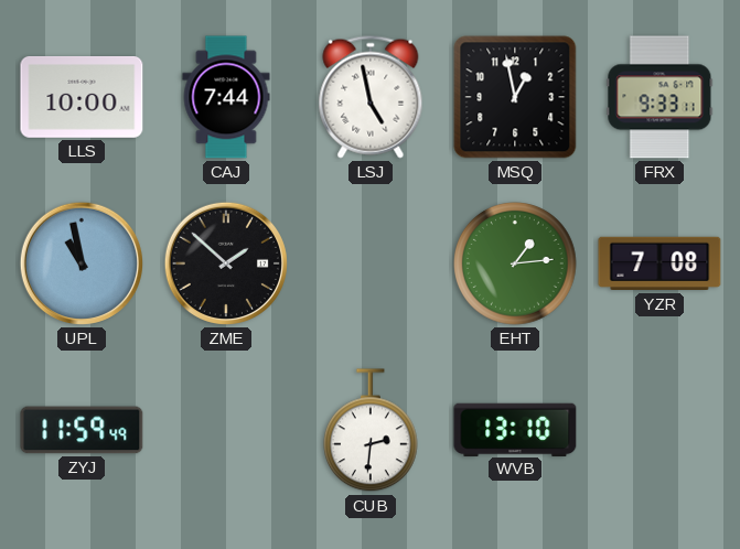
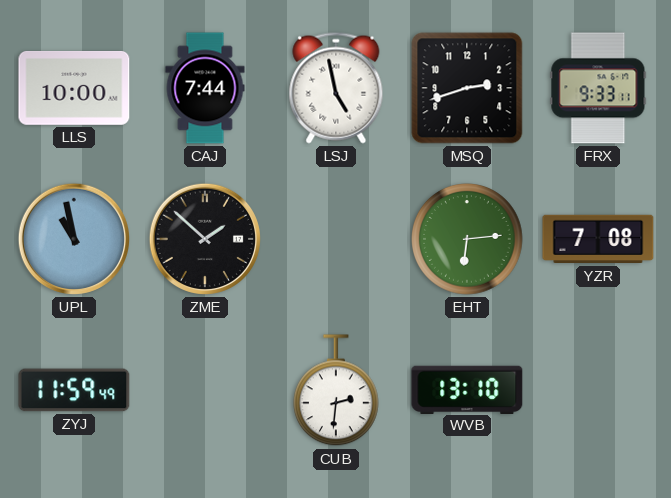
MSQ: 12:58 -> 2:42
EHT: 1:14 -> 6:14
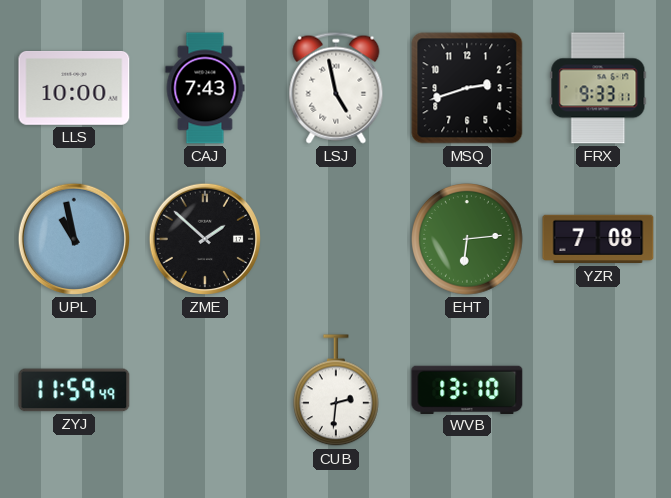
CAJ: 7:44 -> 7:43
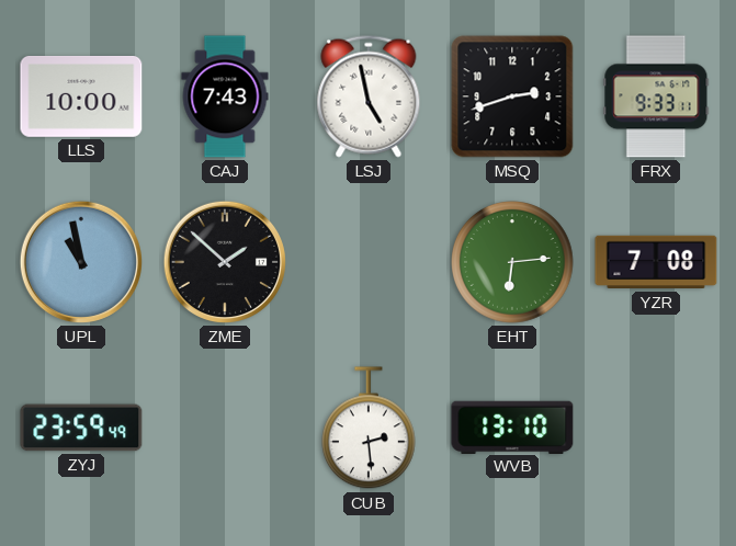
ZYJ: 11:59 -> 23:59
CUB: 2:31 -> 2:29
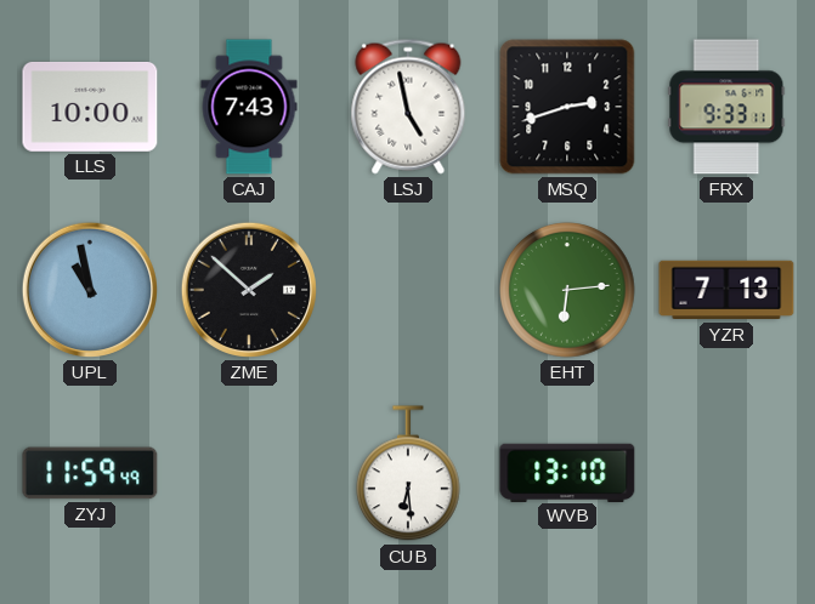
YZR: 7:08 -> 7:13
ZYJ: 23:59 -> 11:59
CUB: 2:29 -> 6:29
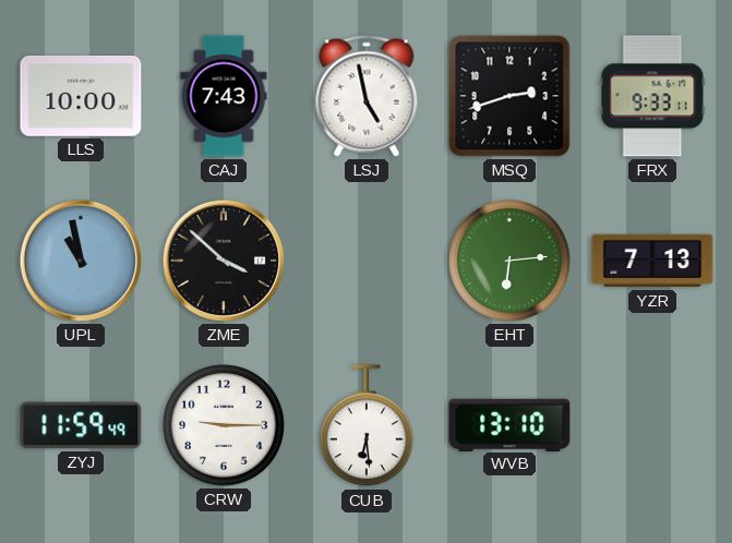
ZME: 1:52 -> 3:52
CRW: none -> 9:15
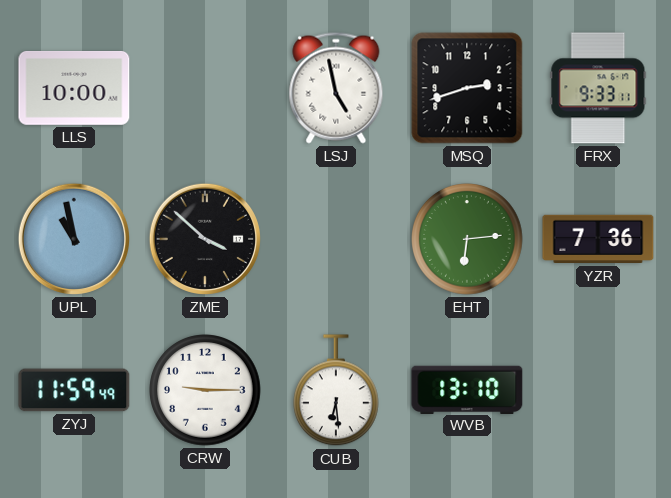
CAJ: 7:43 -> none
YZR: 7:13 -> 7:36
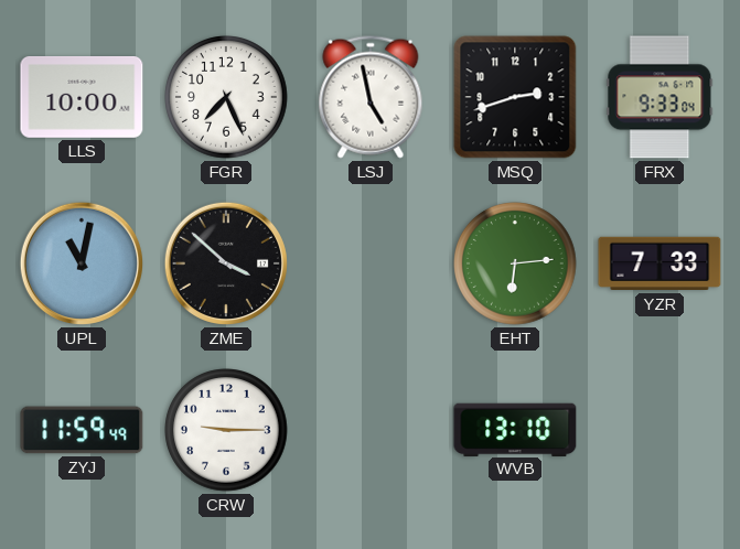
FGR: none -> 7:26
FRX: 9:33:11 -> 9:33:04
UPL: 10:58 -> 11:02
YZR: 7:36 -> 7:33
CUB: 6:29 -> none
